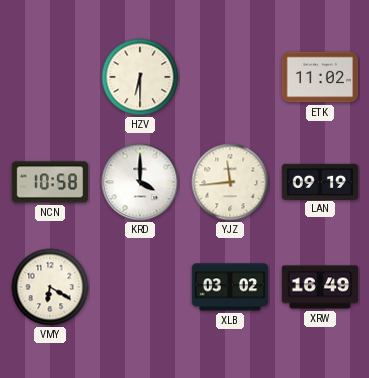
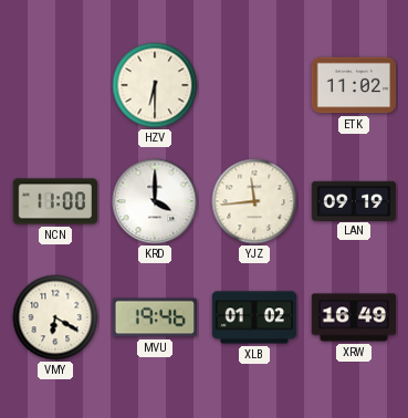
NCN: 10:58 -> 11:00
MVU: none -> 19:46
XLB: 03:02 -> 01:02
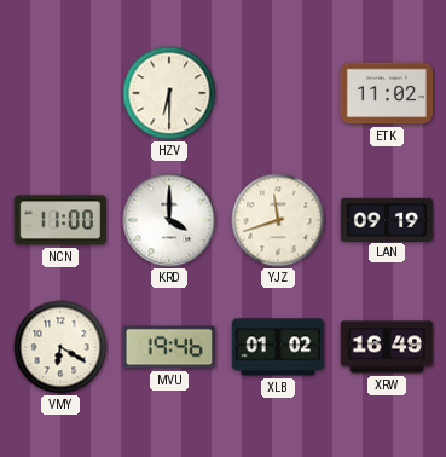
YJZ: 11:44 -> 11:42
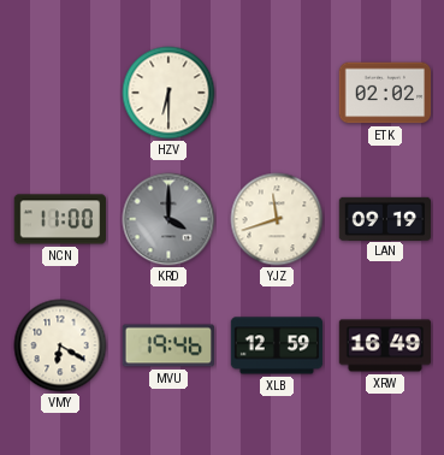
ETK: 11:02 -> 02:02
KRD dial: white -> grey
XLB: 01:02 -> 12:59
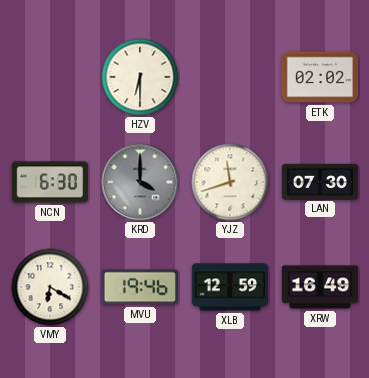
NCN: 11:00 -> 6:30
LAN: 09:19 -> 07:30
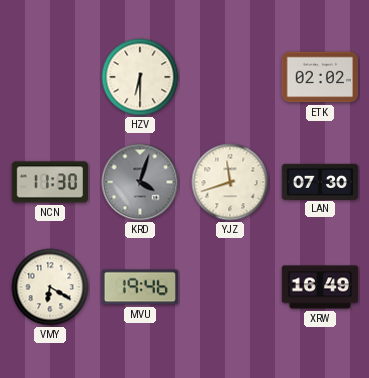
NCN: 6:30 -> 11:30
KRD: 4:00 -> 4:03
XLB: 12:59 -> none
